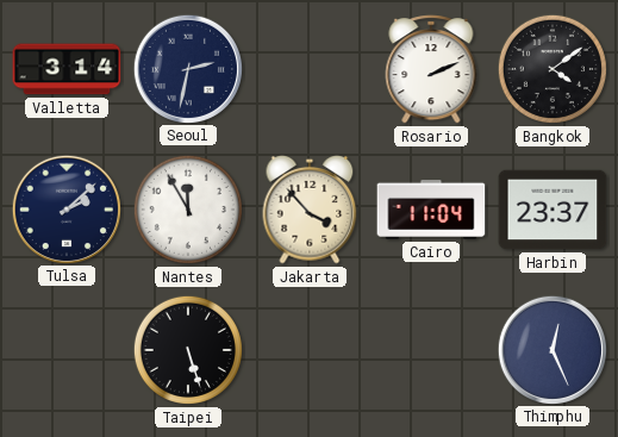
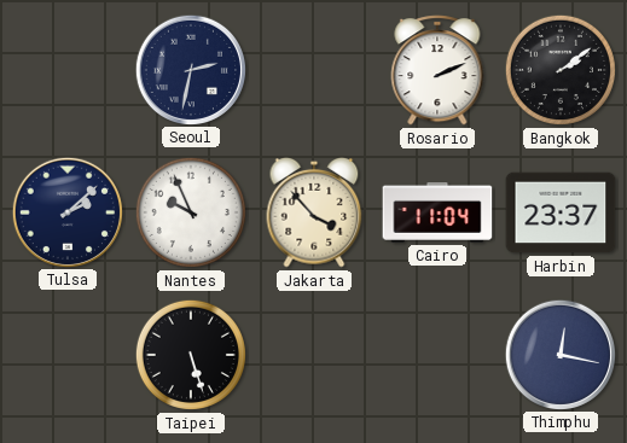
Valletta: 3:14 -> none
Bangkok: 4:09 -> 2:09
Nantes: 11:55 -> 9:56
Thimphu: 12:26 -> 12:17
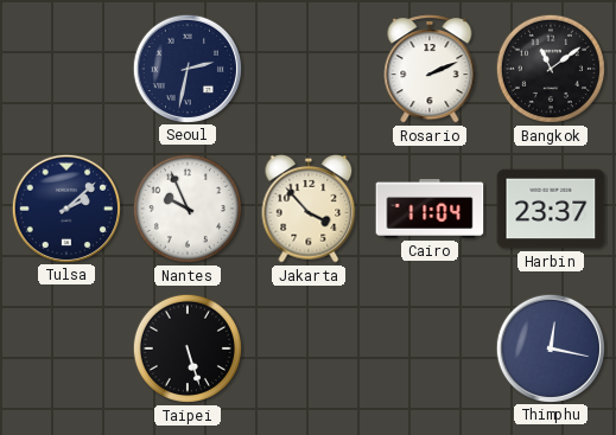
Bangkok: 2:09 -> 11:09
